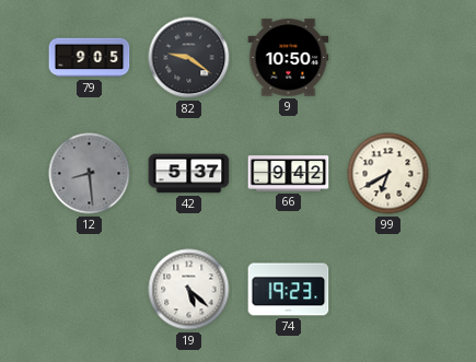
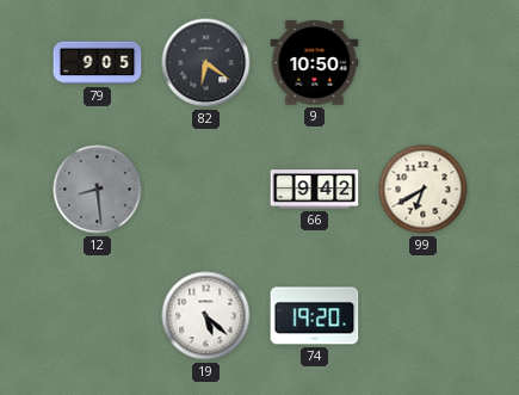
82: 9:21 -> 6:21
42: 5:37 -> none
74: 19:23 -> 19:20
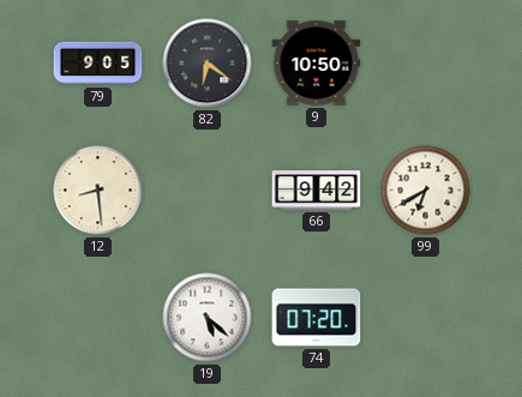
12 dial: grey -> cream
74: 19:20 -> 07:20
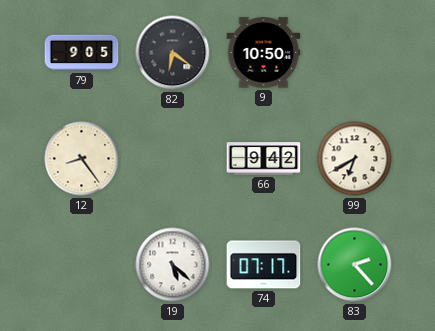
12: 8:29 -> 8:24
74: 07:20 -> 07:17
83: none -> 2:23
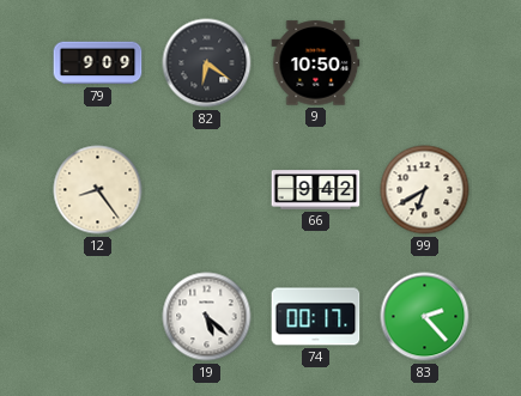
79: 9:05 -> 9:09
74: 07:17 -> 00:17
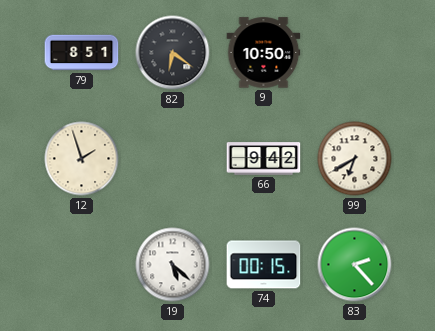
79: 9:09 -> 8:51
12: 8:24 -> 1:57
74: 00:17 -> 00:15
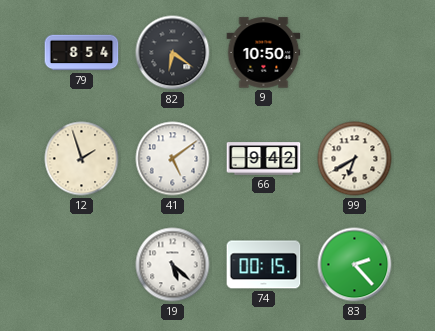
79: 8:51 -> 8:54
41: none -> 5:09
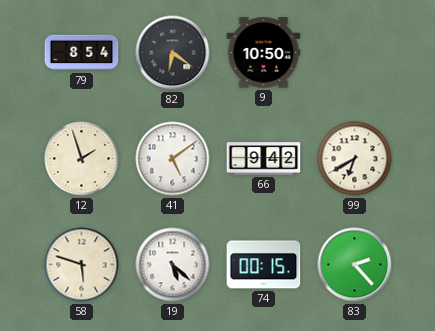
58: none -> 5:48
